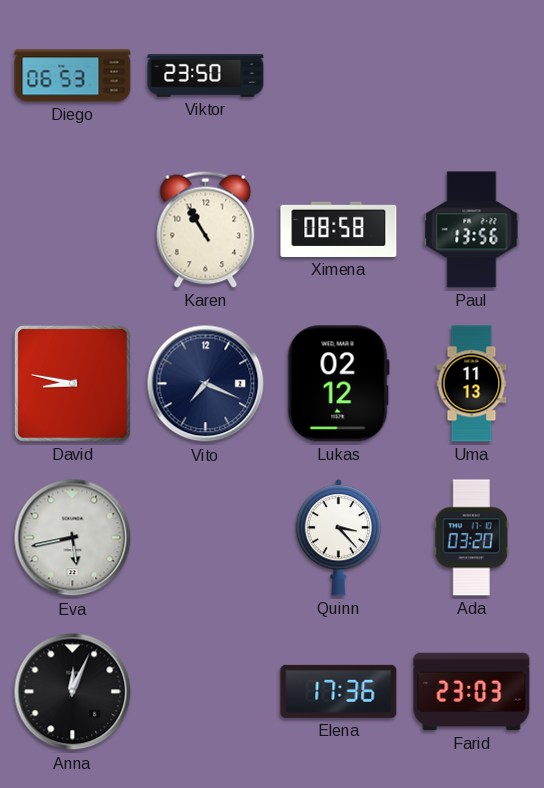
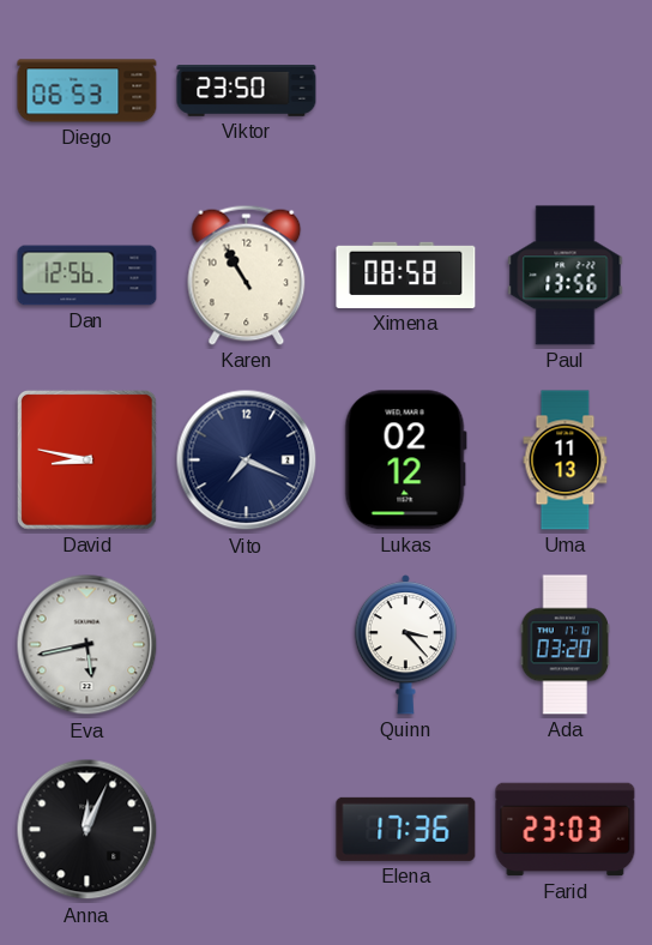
Dan: none -> 12:56
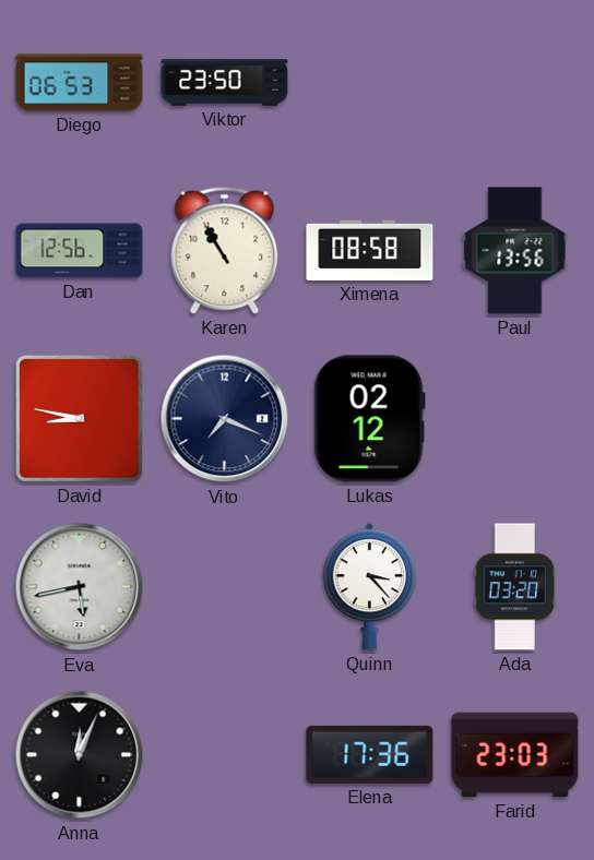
Uma: 11:13 -> none
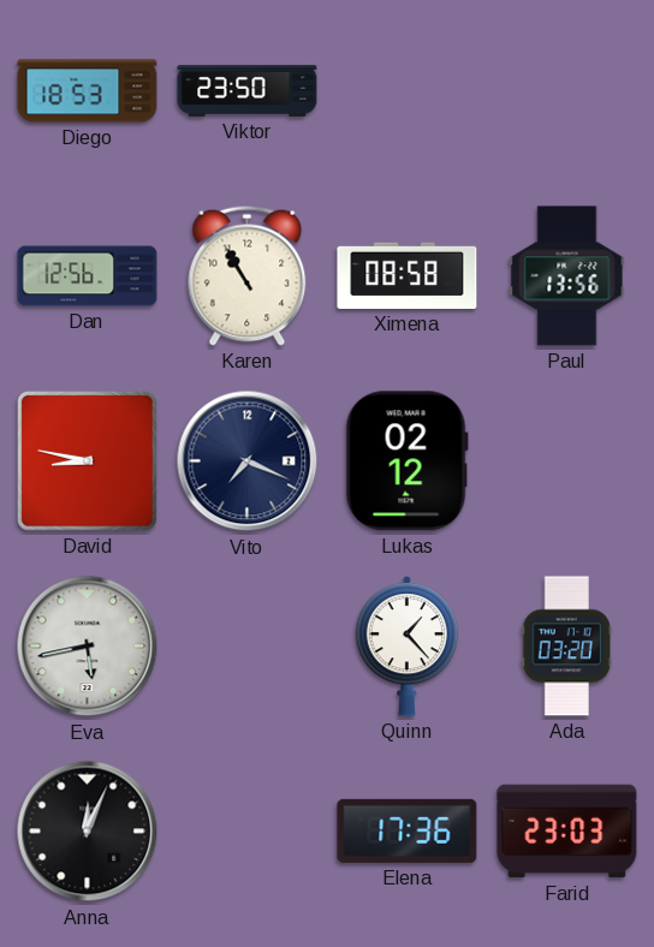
Diego: 06:53 -> 18:53
Quinn: 3:23 -> 1:23
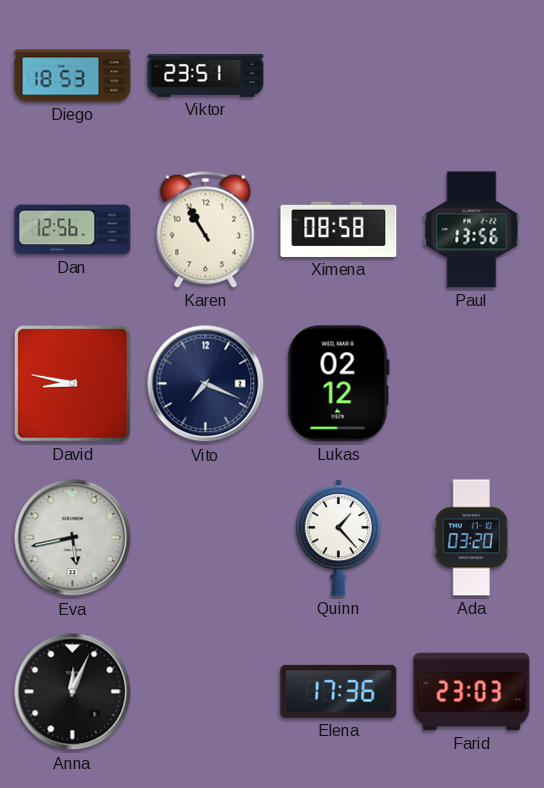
Viktor: 23:50 -> 23:51
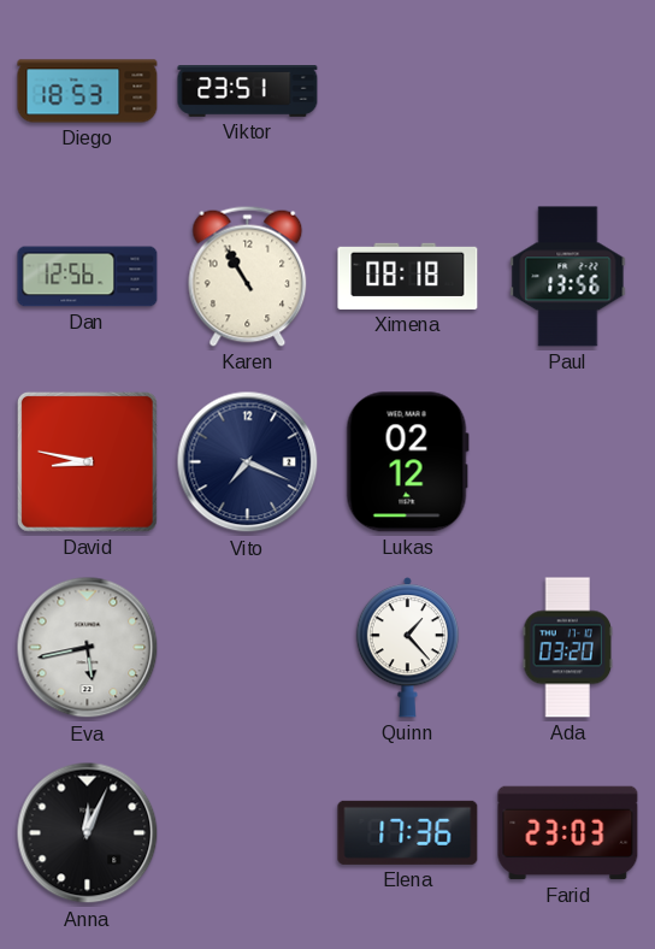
Ximena: 08:58 -> 08:18
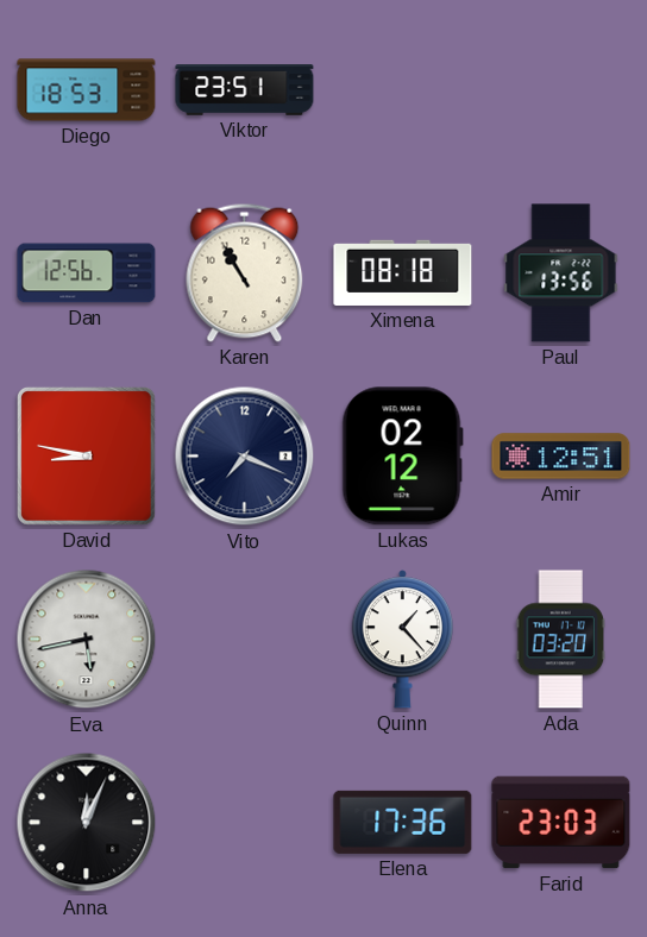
Amir: none -> 12:51
